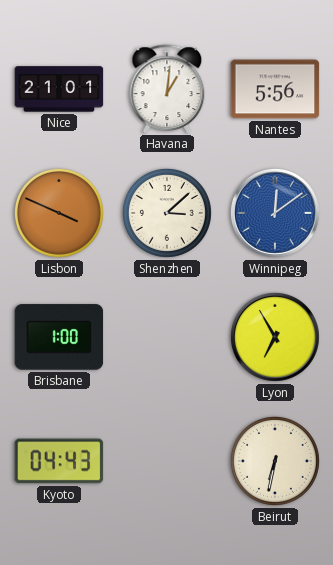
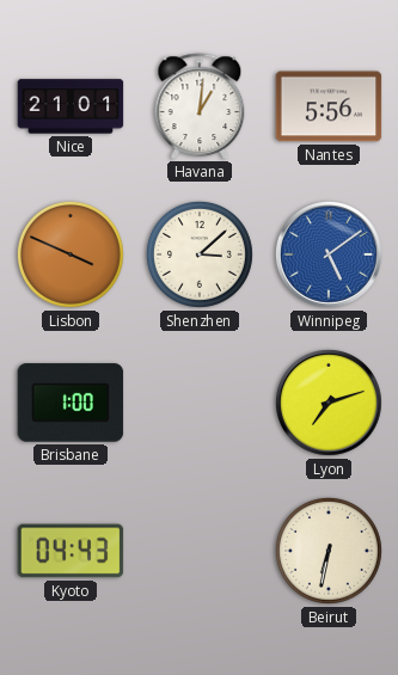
Winnipeg: 12:09 -> 5:09
Lyon: 6:55 -> 7:12
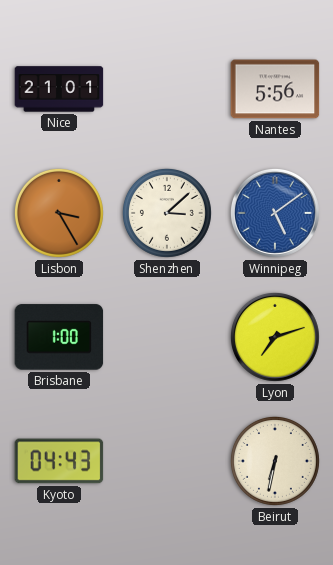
Havana: 1:01 -> none
Lisbon: 3:49 -> 3:25
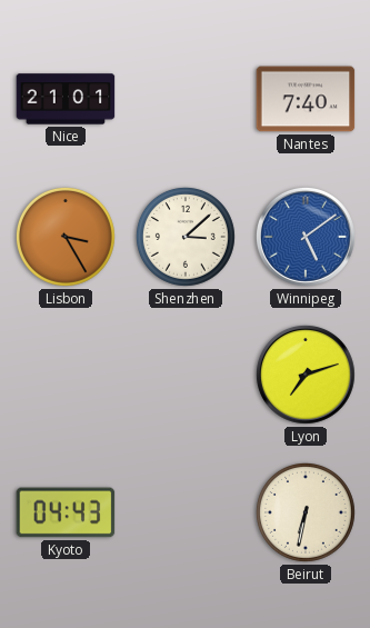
Nantes: 5:56 -> 7:40
Brisbane: 1:00 -> none
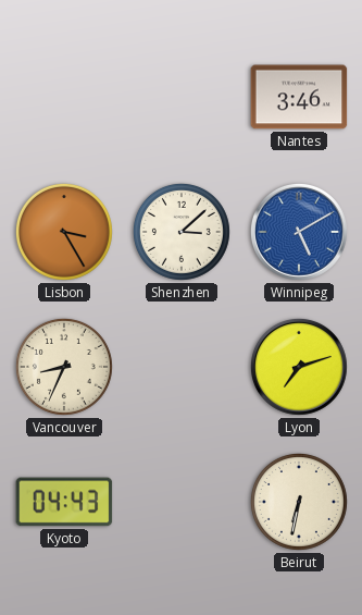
Nice: 21:01 -> none
Nantes: 7:40 -> 3:46
Winnipeg: 5:09 -> 5:10
Vancouver: none -> 8:34
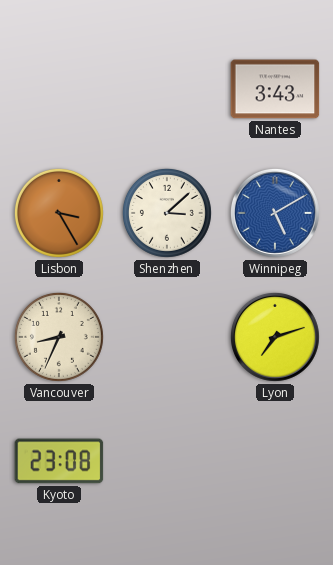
Nantes: 3:46 -> 3:43
Kyoto: 04:43 -> 23:08
Beirut: 6:32 -> none
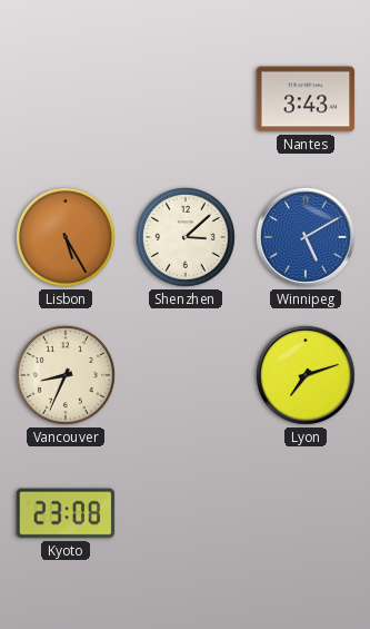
Lisbon: 3:25 -> 5:25
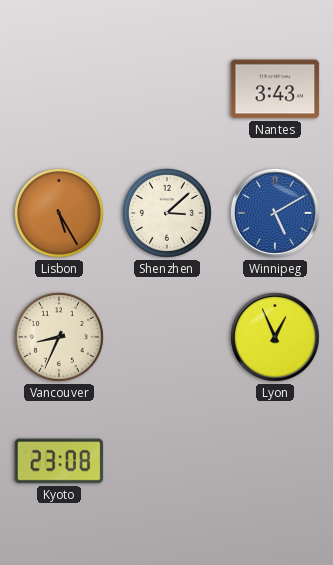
Lyon: 7:12 -> 12:56
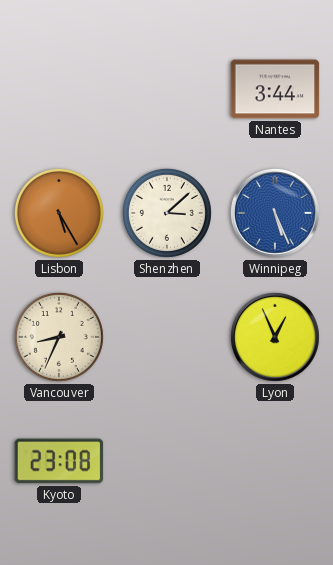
Nantes: 3:43 -> 3:44
Winnipeg: 5:10 -> 5:26
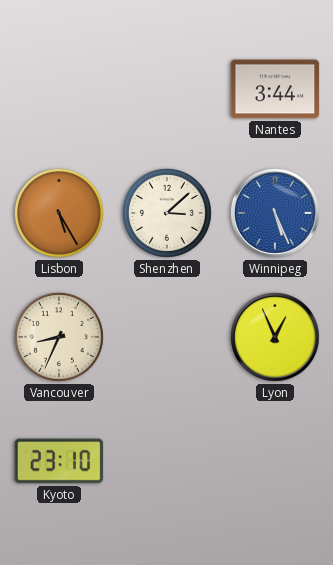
Kyoto: 23:08 -> 23:10
